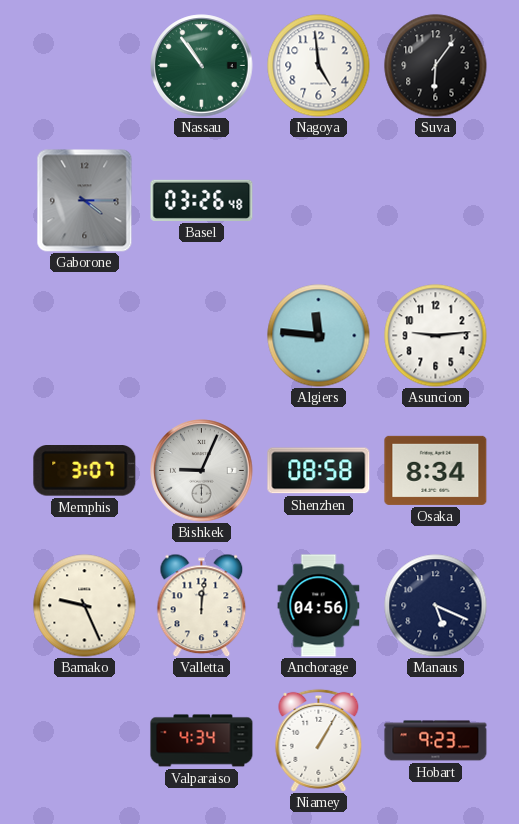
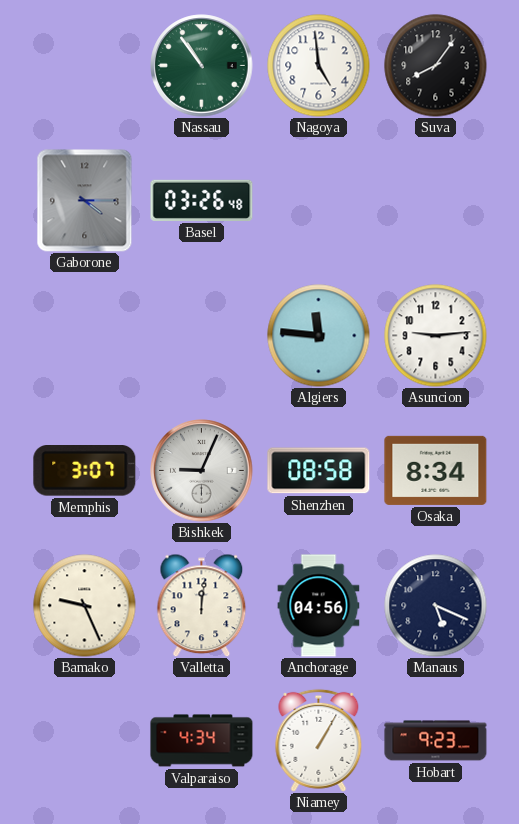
Suva: 6:06 -> 8:06
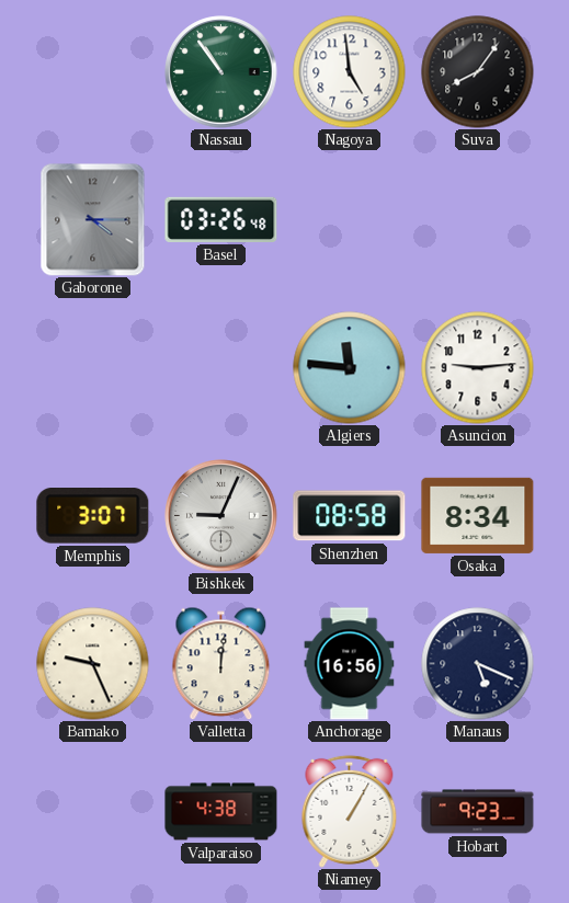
Anchorage: 04:56 -> 16:56
Valparaiso: 4:34 -> 4:38
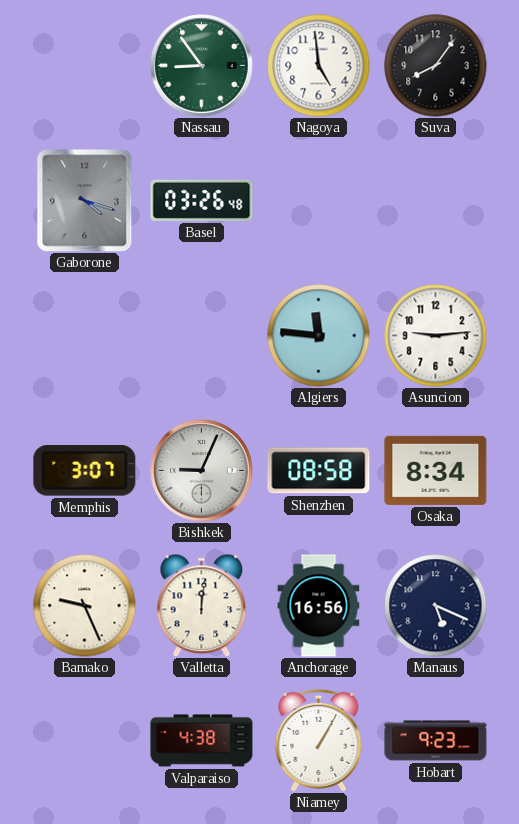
Nassau: 10:54 -> 8:54
Gaborone: 4:15 -> 4:18
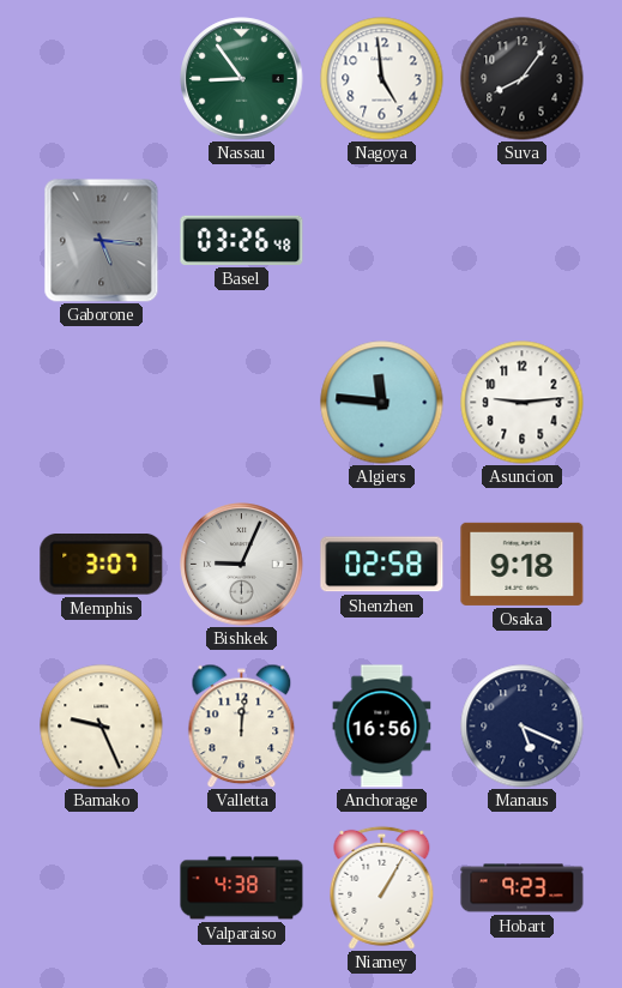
Gaborone: 4:18 -> 5:16
Shenzhen: 08:58 -> 02:58
Osaka: 8:34 -> 9:18
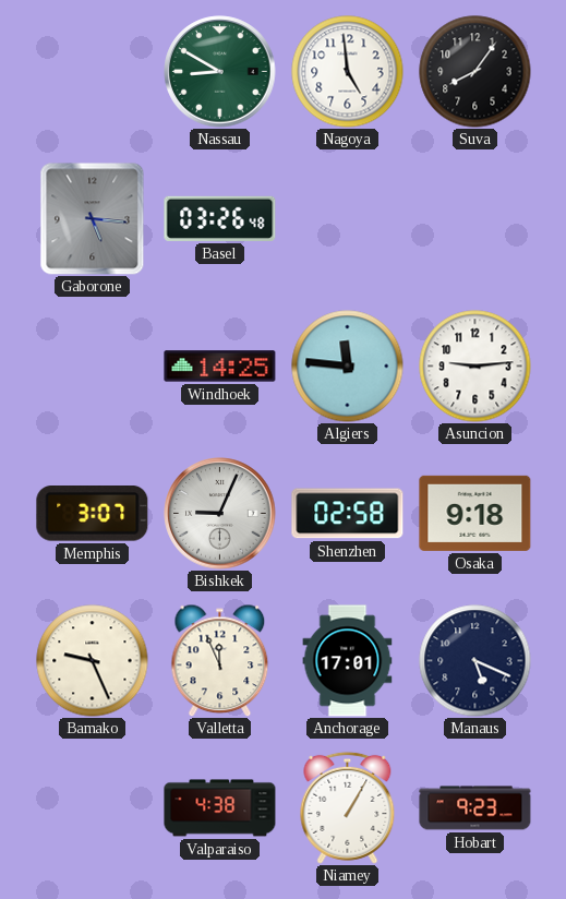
Nassau: 8:54 -> 8:50
Windhoek: none -> 14:25
Valletta: 12:01 -> 11:56
Anchorage: 16:56 -> 17:01
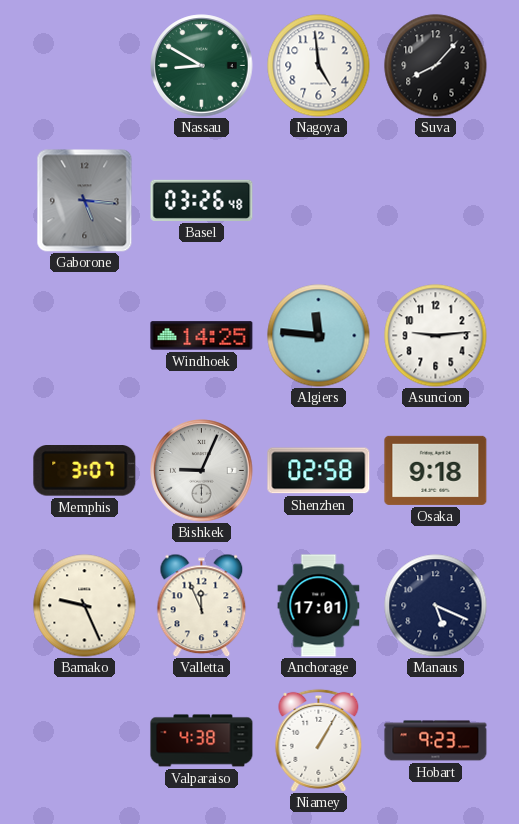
Suva: 8:06 -> 8:07
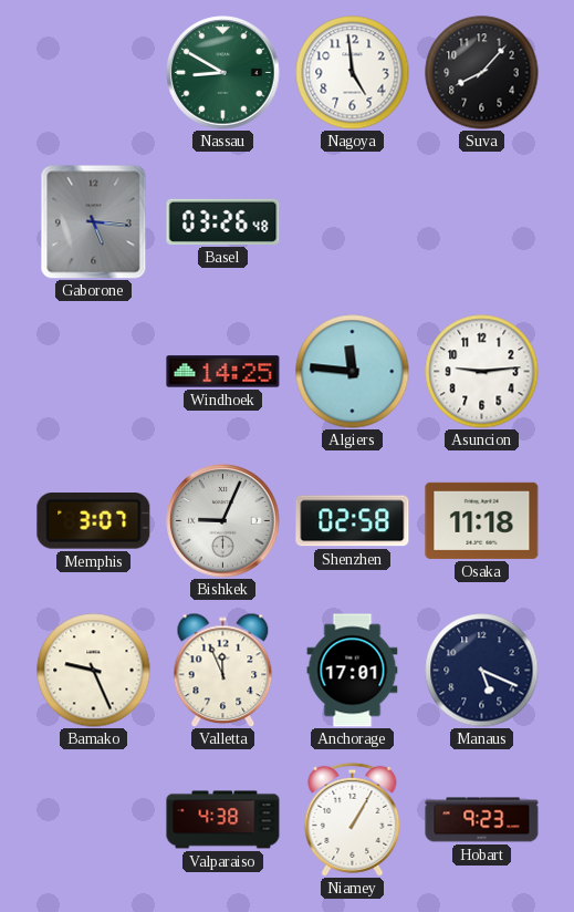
Osaka: 9:18 -> 11:18
